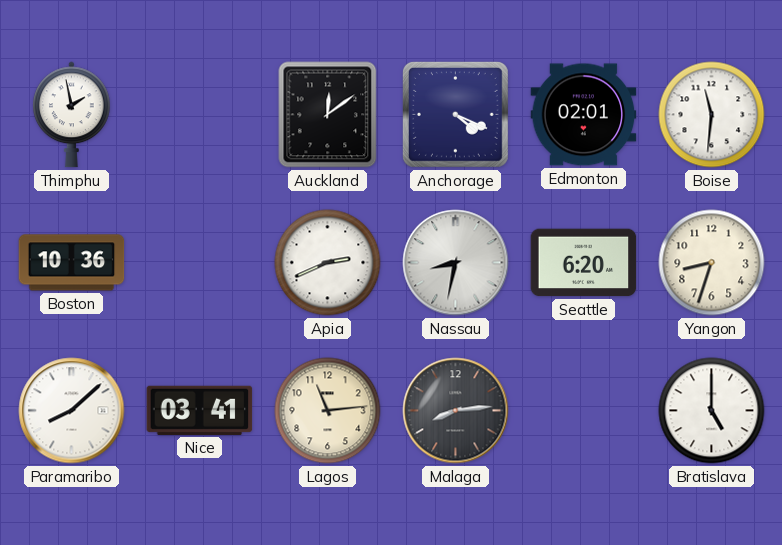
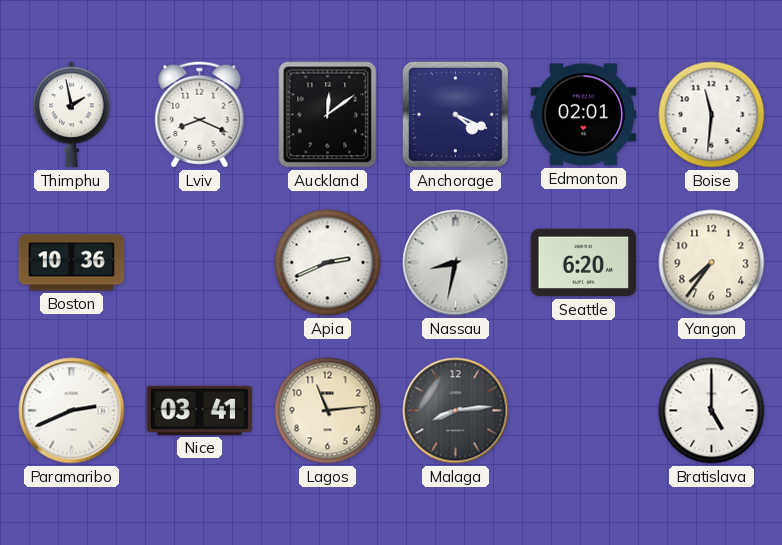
Lviv: none -> 8:19
Yangon: 8:33 -> 7:36
Paramaribo: 8:08 -> 2:41
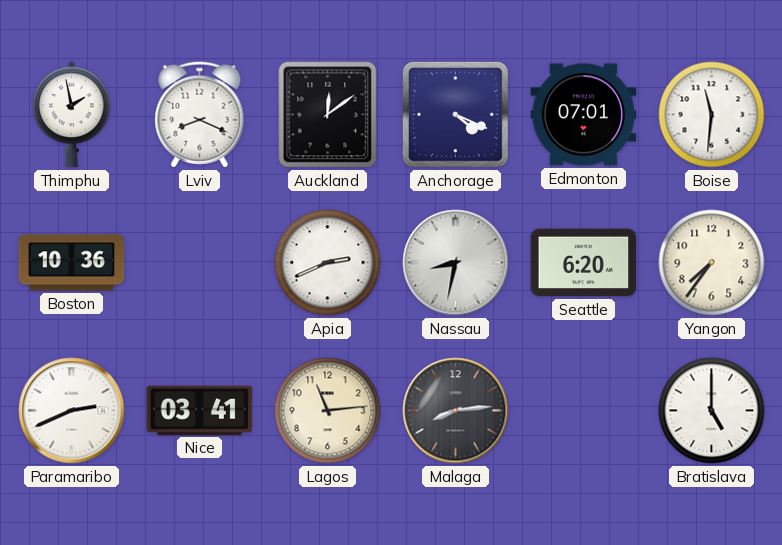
Edmonton: 02:01 -> 07:01
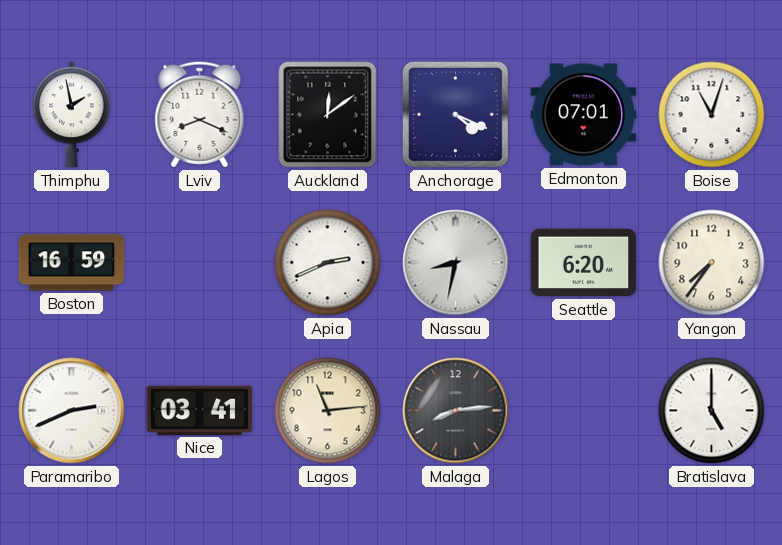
Boise: 11:31 -> 11:03
Boston: 10:36 -> 16:59
